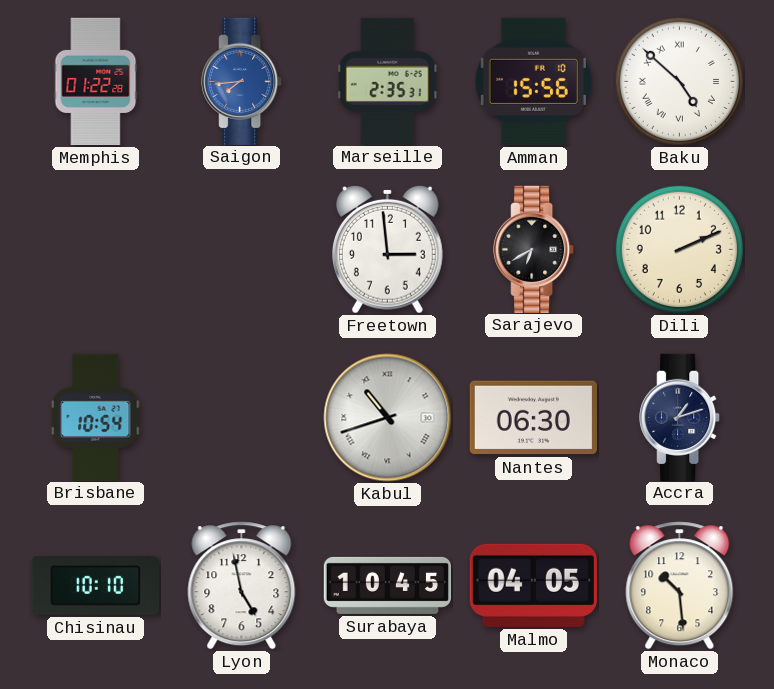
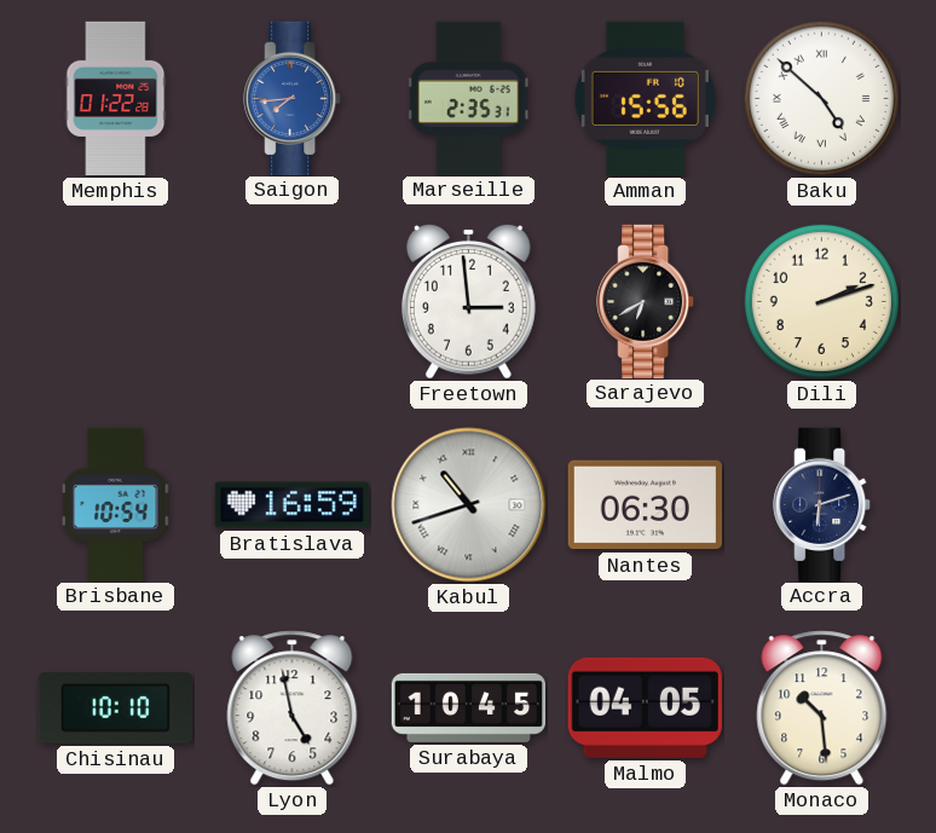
Dili: 2:11 -> 2:12
Bratislava: none -> 16:59
Accra: 1:12 -> 6:12
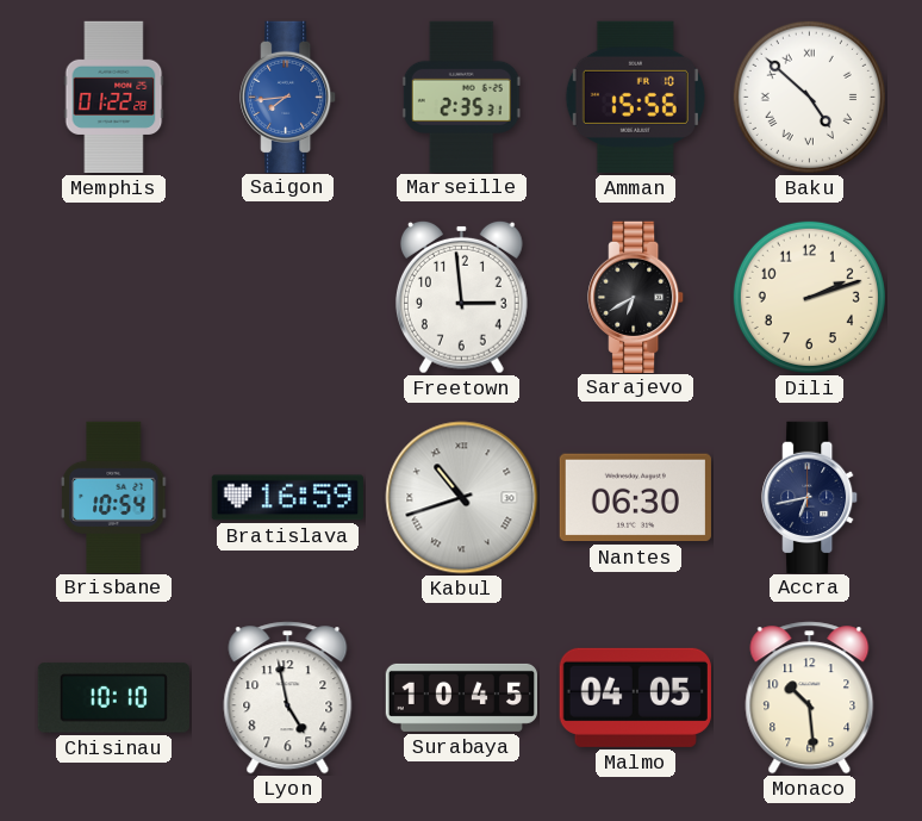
Accra: 6:12 -> 6:43
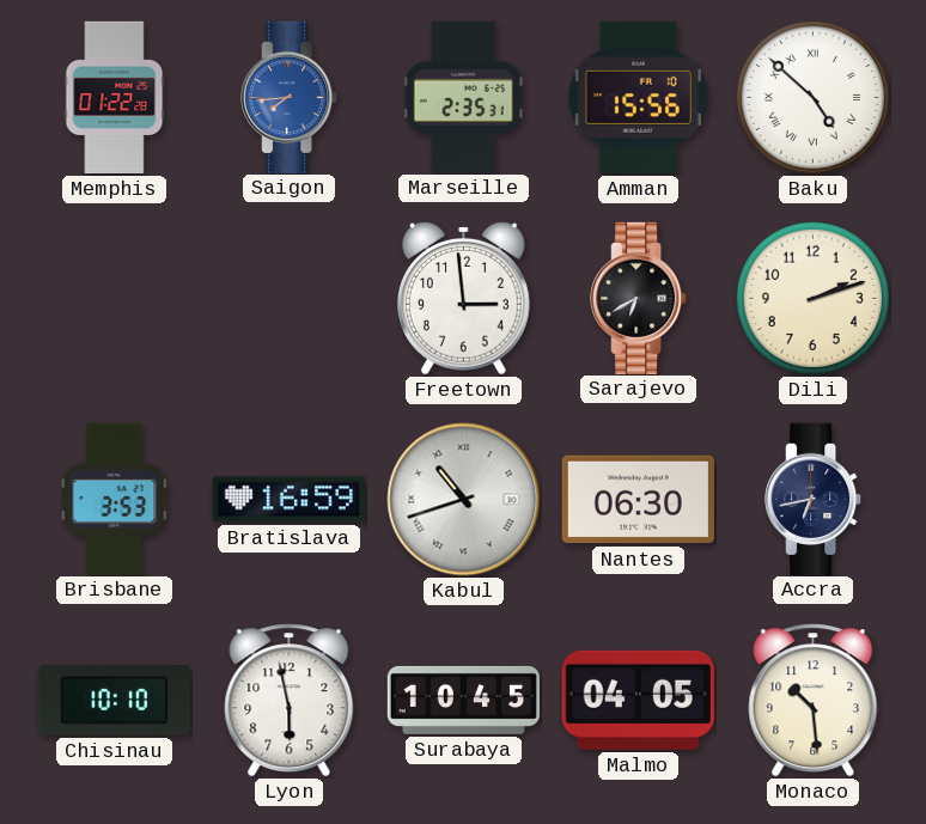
Brisbane: 10:54 -> 3:53
Lyon: 4:58 -> 5:58
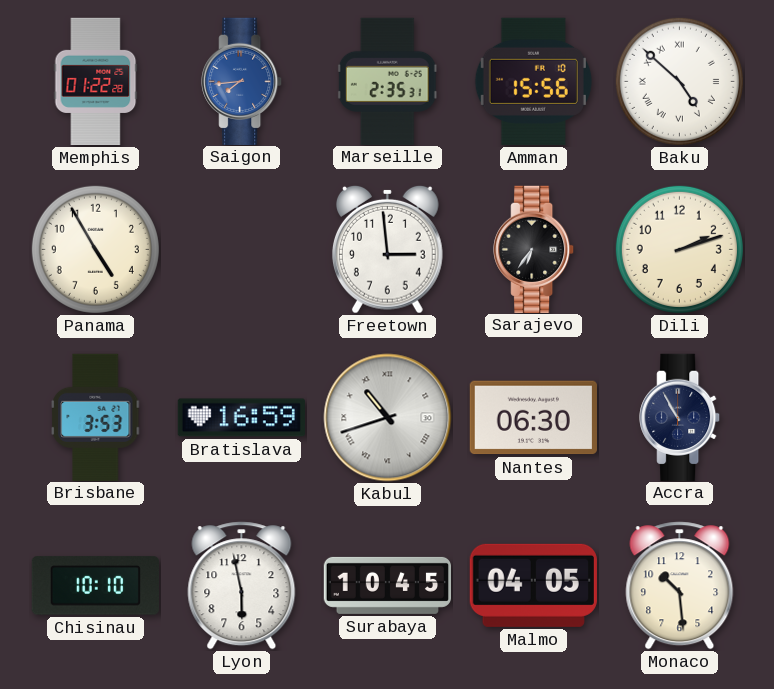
Panama: none -> 4:55
Sarajevo: 6:40 -> 6:36
Accra: 6:43 -> 10:55
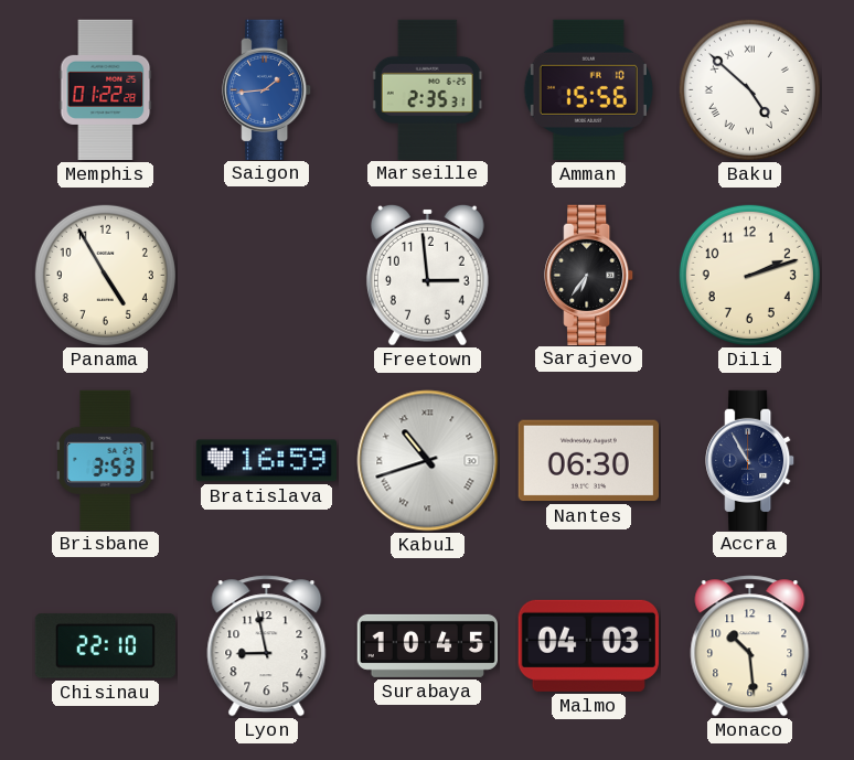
Saigon: 7:44 -> 1:44
Chisinau: 10:10 -> 22:10
Lyon: 5:58 -> 8:58
Malmo: 04:05 -> 04:03
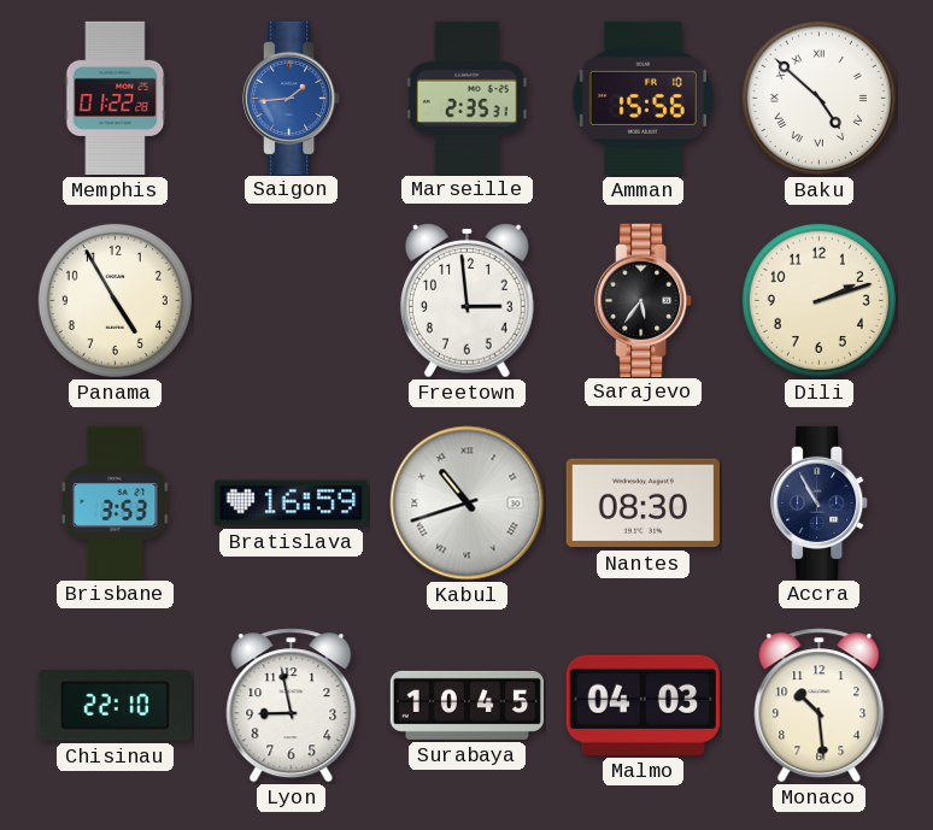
Sarajevo: 6:36 -> 5:36
Nantes: 06:30 -> 08:30
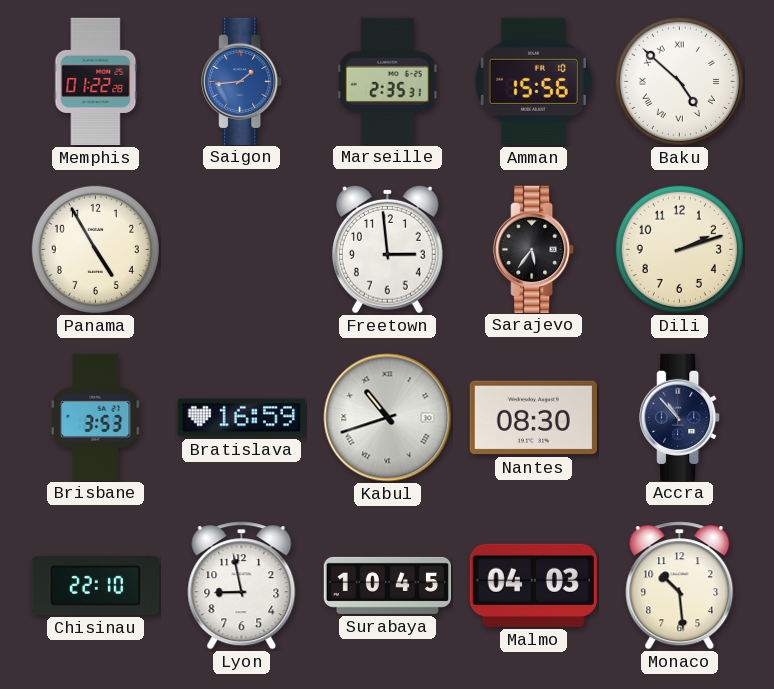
Accra: 10:55 -> 10:53
